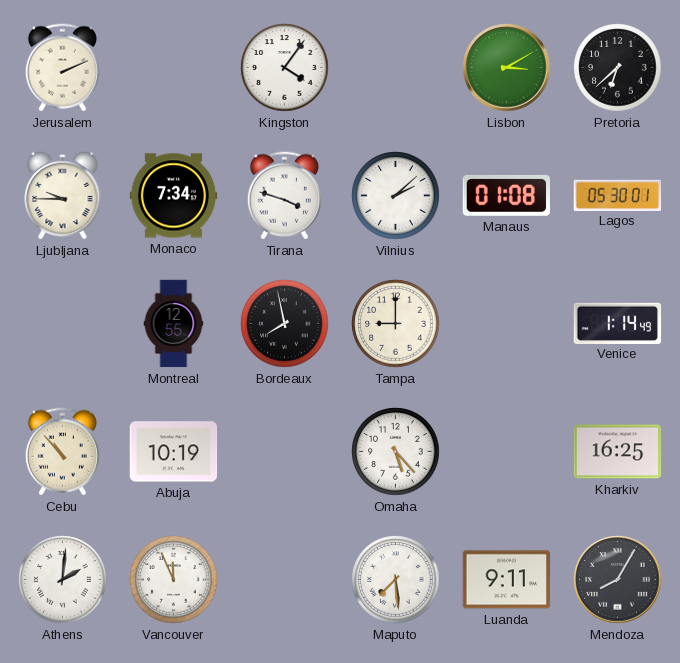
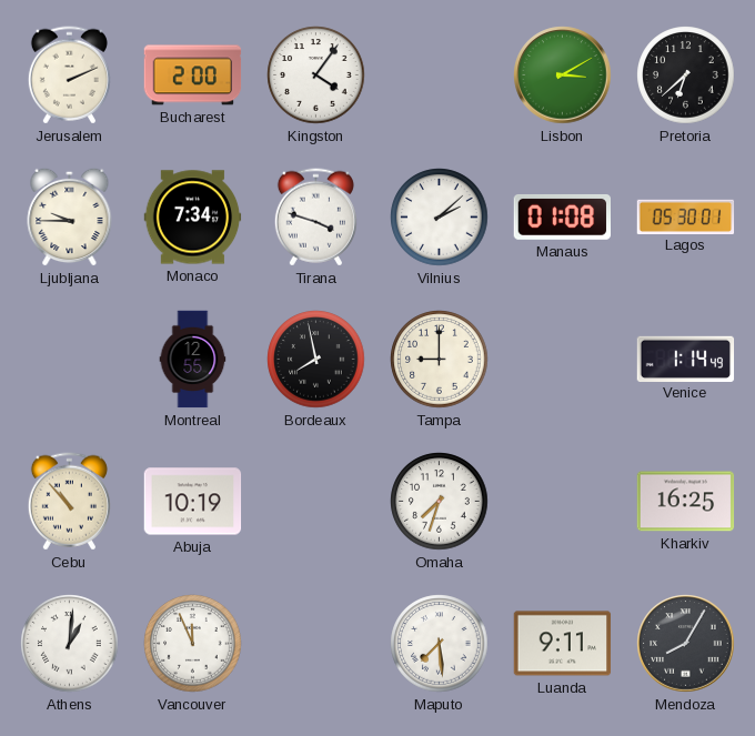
Bucharest: none -> 2:00
Omaha: 5:23 -> 7:33
Athens: 2:01 -> 1:01
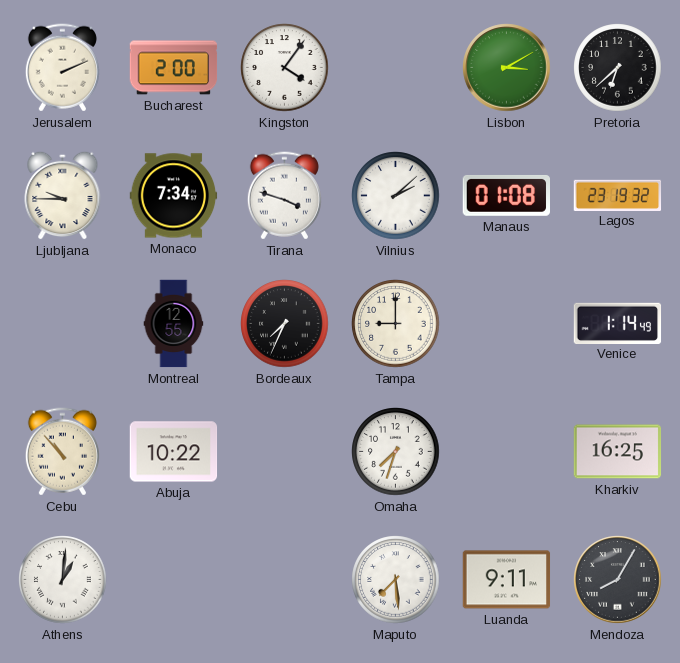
Lagos: 05:30 -> 23:19
Bordeaux: 7:58 -> 7:34
Abuja: 10:19 -> 10:22
Vancouver: 11:56 -> none
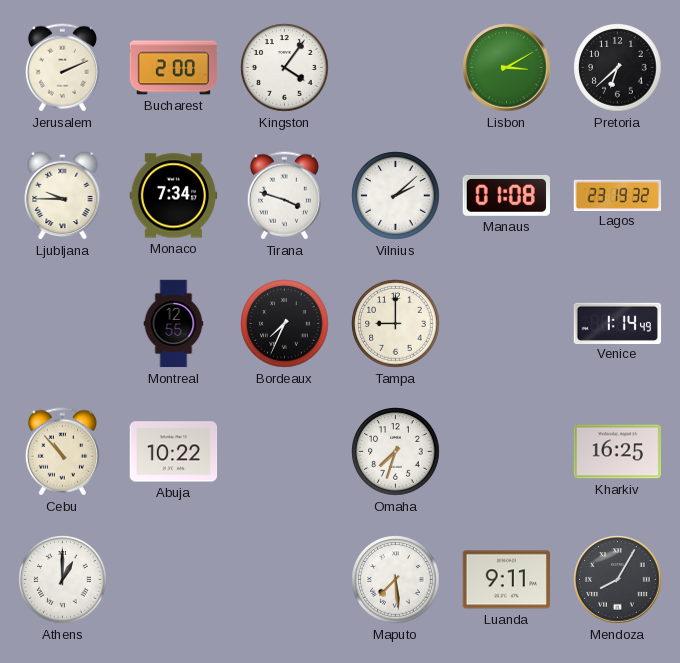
Athens: 1:01 -> 1:00
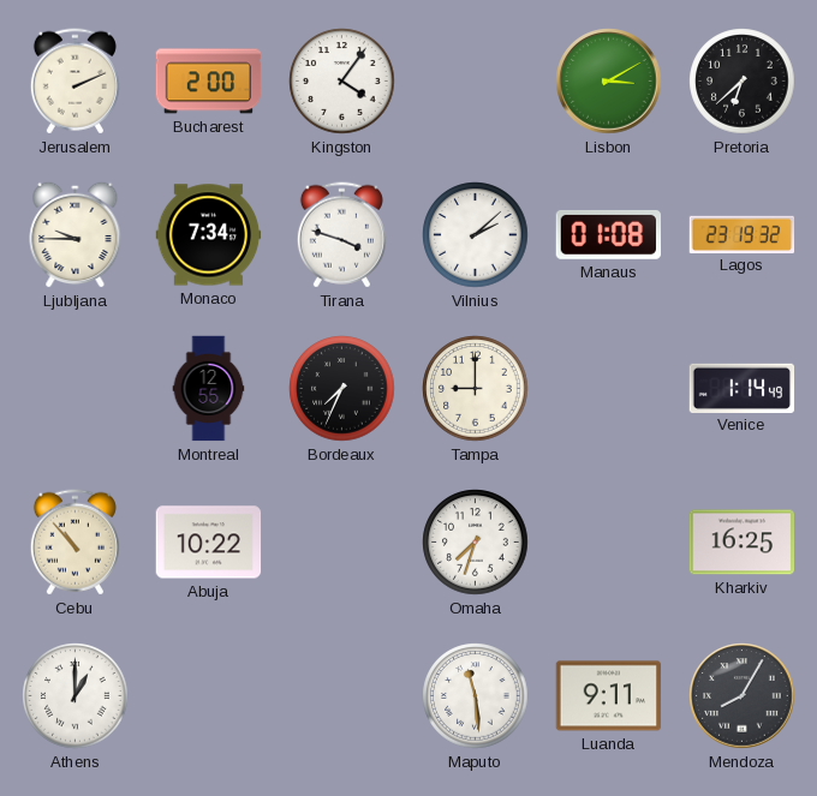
Maputo: 7:29 -> 11:29
